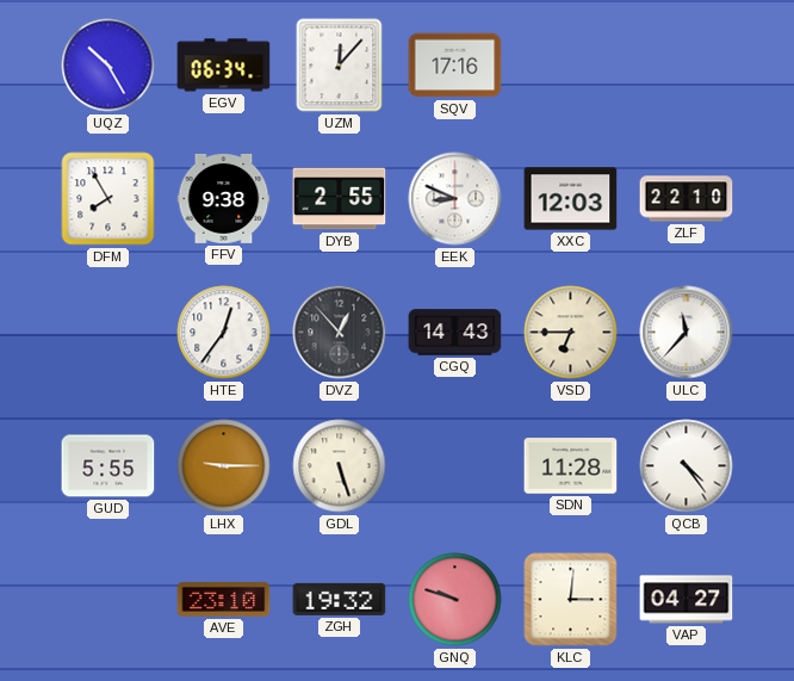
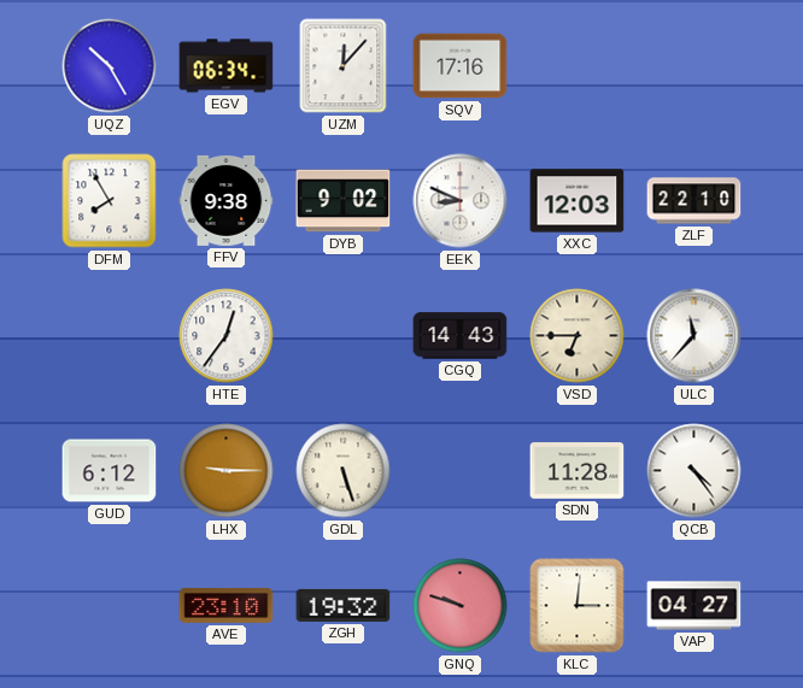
DYB: 2:55 -> 9:02
DVZ: 12:53 -> none
GUD: 5:55 -> 6:12
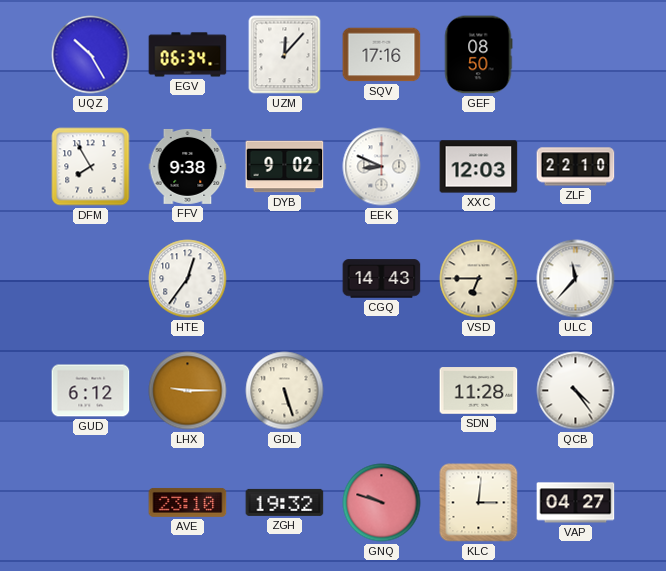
GEF: none -> 08:50
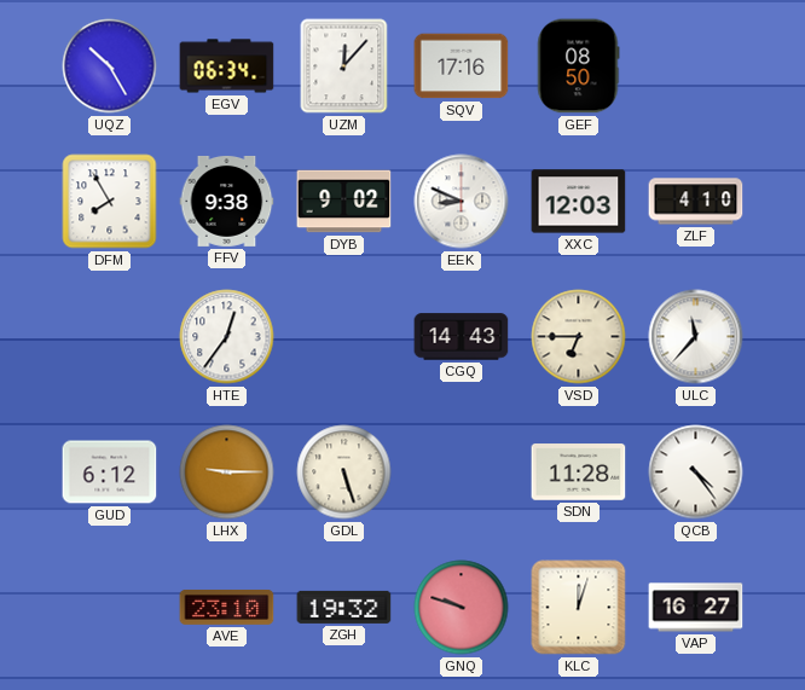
ZLF: 22:10 -> 4:10
KLC: 3:01 -> 12:03
VAP: 04:27 -> 16:27
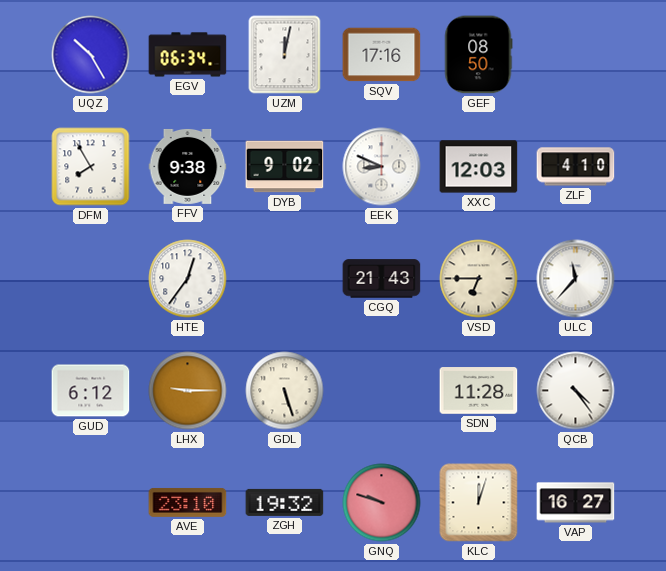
UZM: 12:07 -> 12:02
CGQ: 14:43 -> 21:43
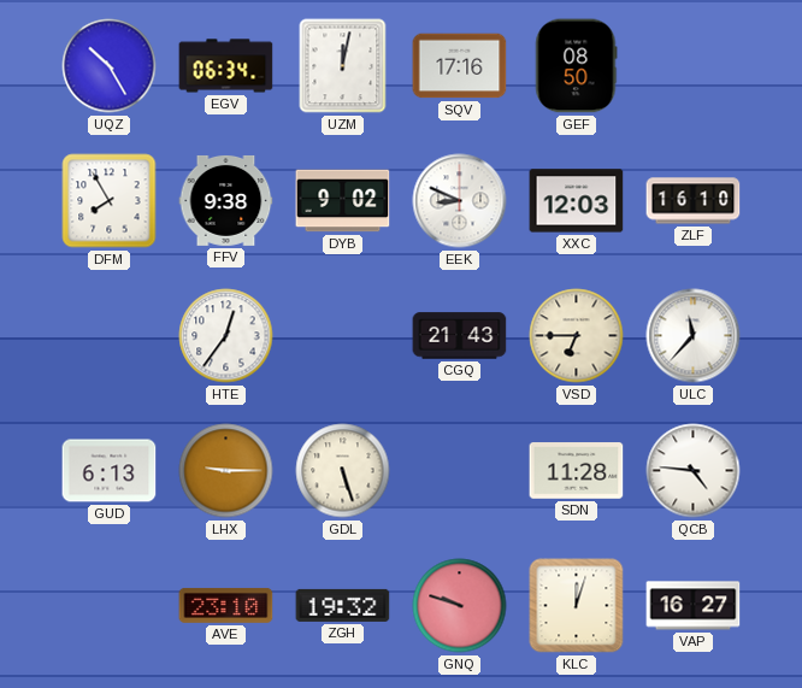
ZLF: 4:10 -> 16:10
GUD: 6:12 -> 6:13
QCB: 4:24 -> 4:46
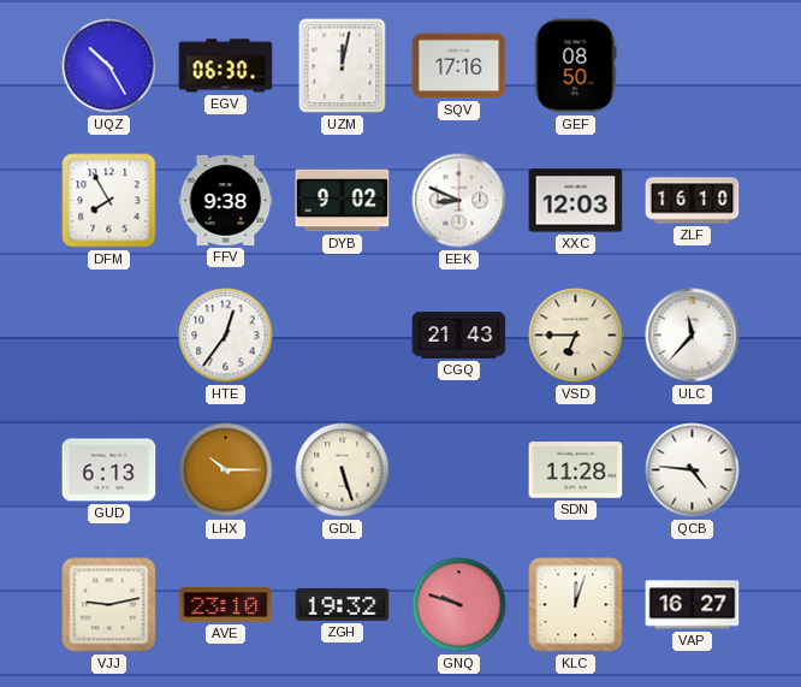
EGV: 06:34 -> 06:30
LHX: 9:15 -> 10:15
VJJ: none -> 9:13
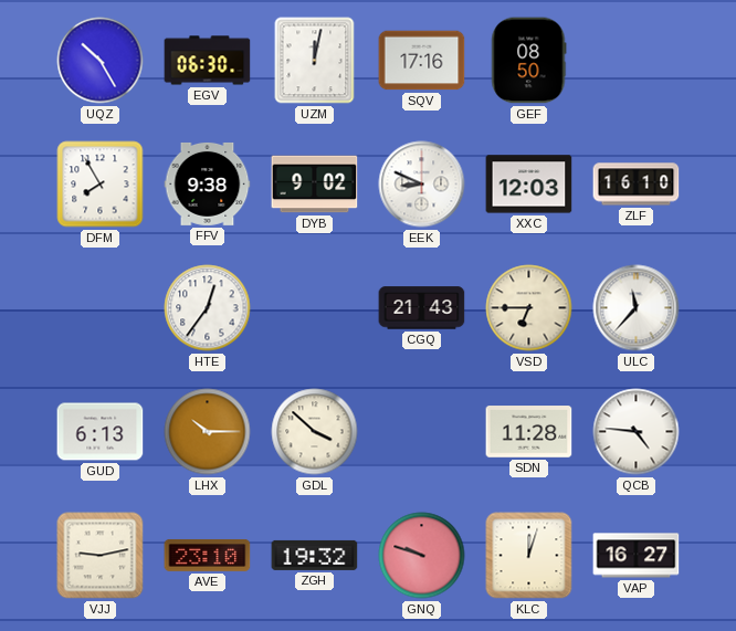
GDL: 5:27 -> 3:52
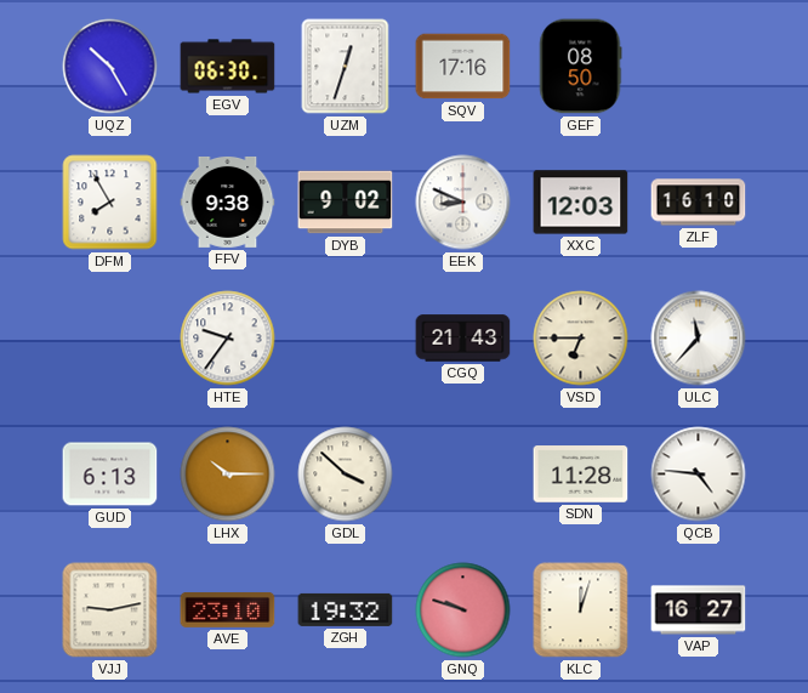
UZM: 12:02 -> 12:33
HTE: 12:36 -> 9:36
